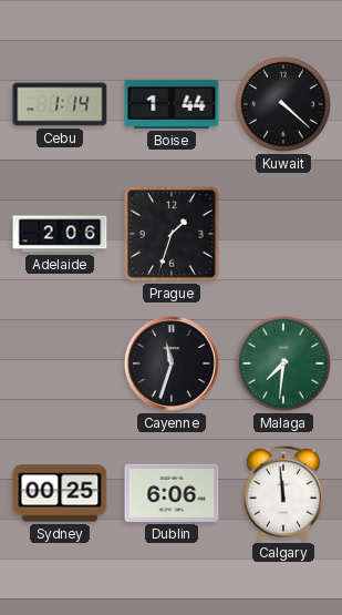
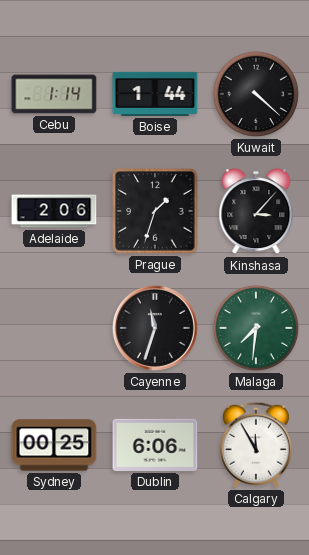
Kinshasa: none -> 3:07
Calgary: 11:59 -> 11:55
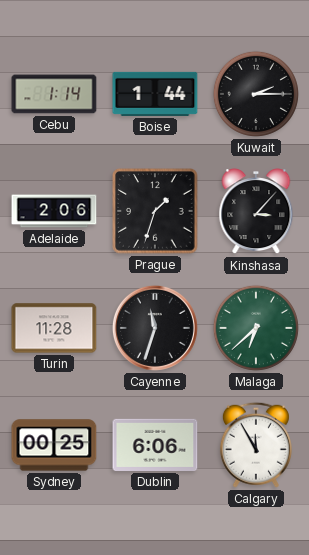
Kuwait: 4:22 -> 2:15
Turin: none -> 11:28
Malaga: 7:31 -> 6:38
